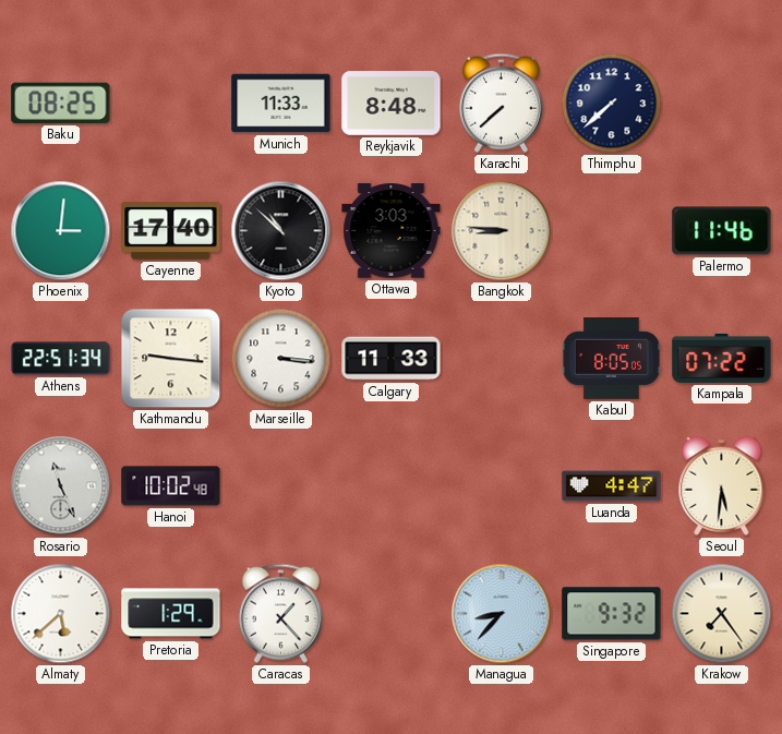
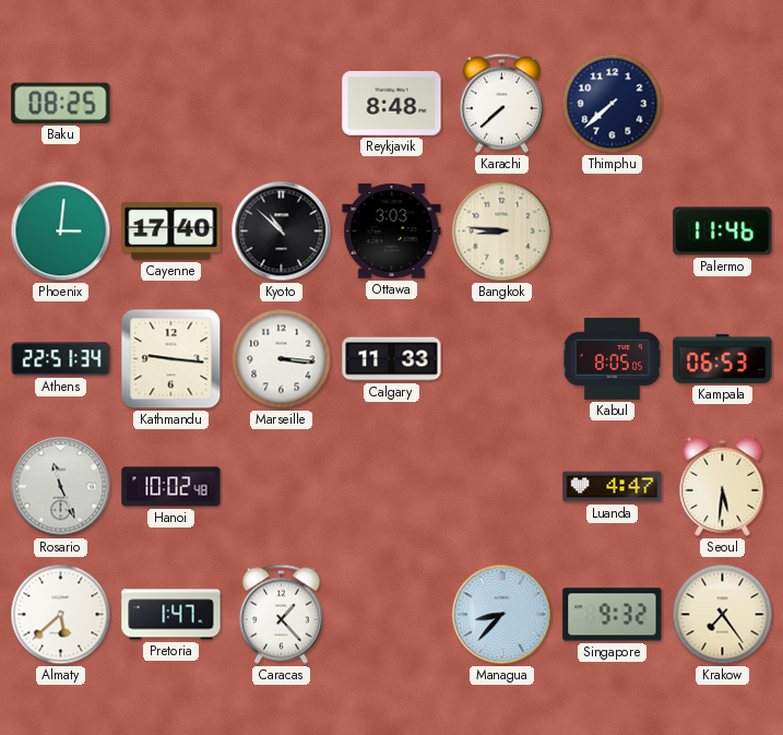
Munich: 11:33 -> none
Kampala: 07:22 -> 06:53
Pretoria: 1:29 -> 1:47
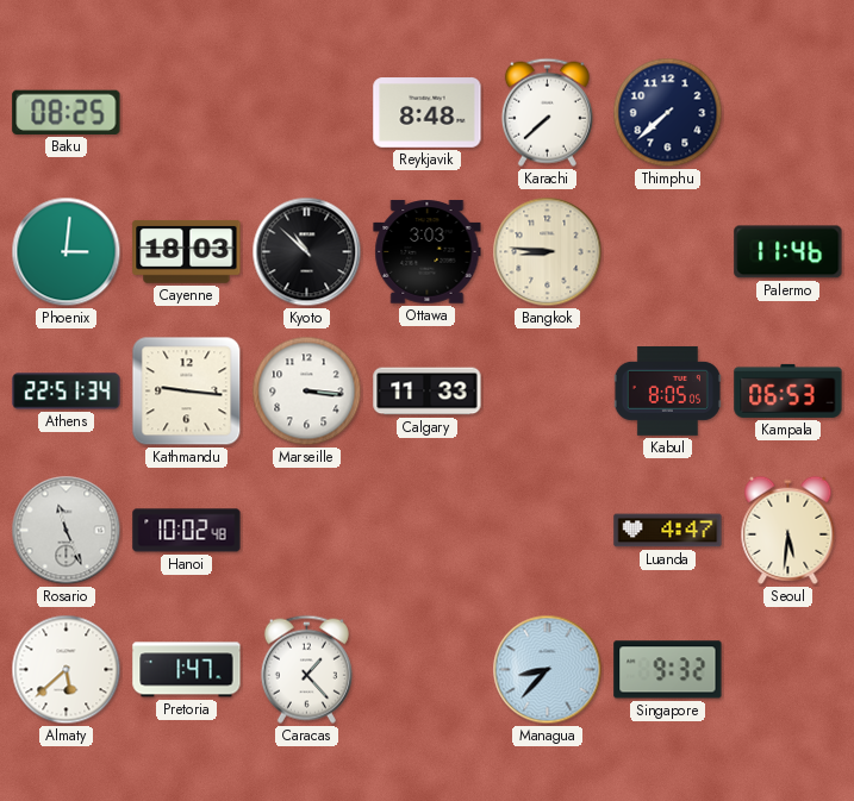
Cayenne: 17:40 -> 18:03
Krakow: 7:24 -> none
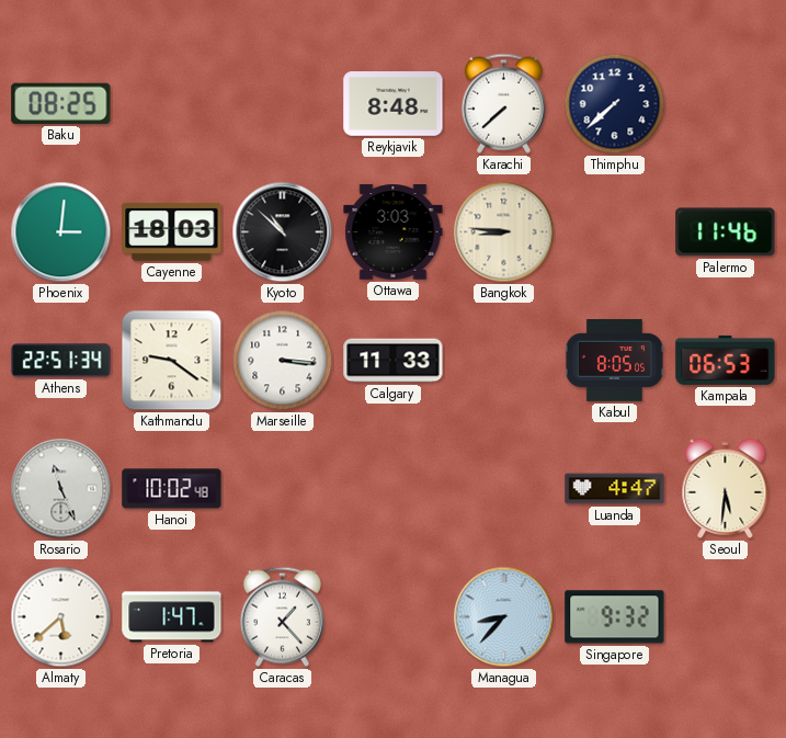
Kathmandu: 9:16 -> 9:21
